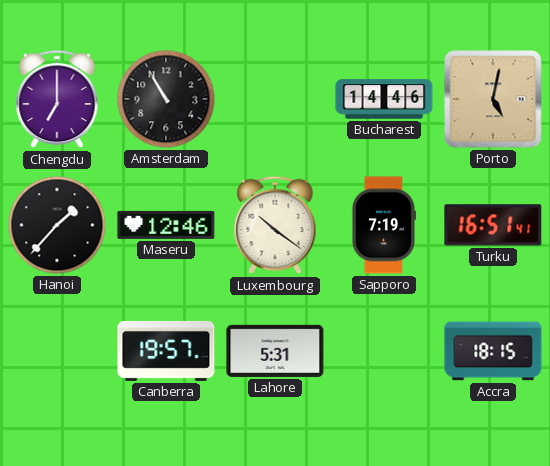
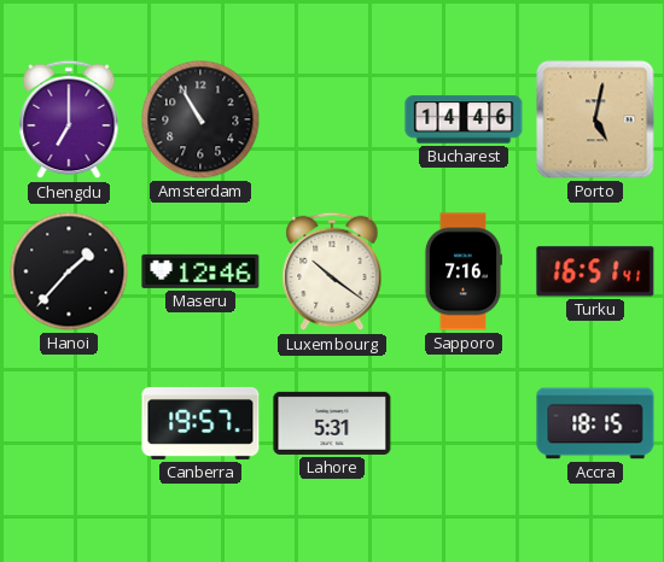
Sapporo: 7:19 -> 7:16
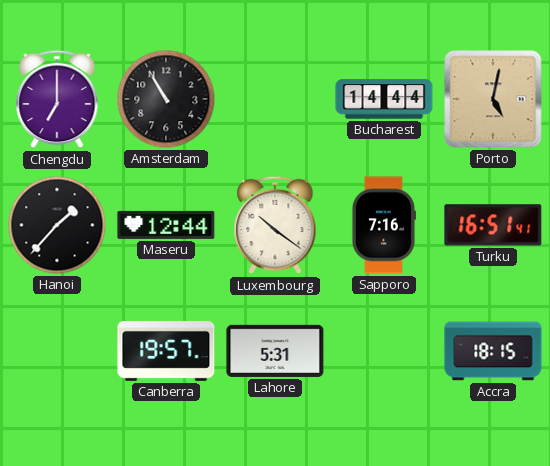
Bucharest: 14:46 -> 14:44
Maseru: 12:46 -> 12:44
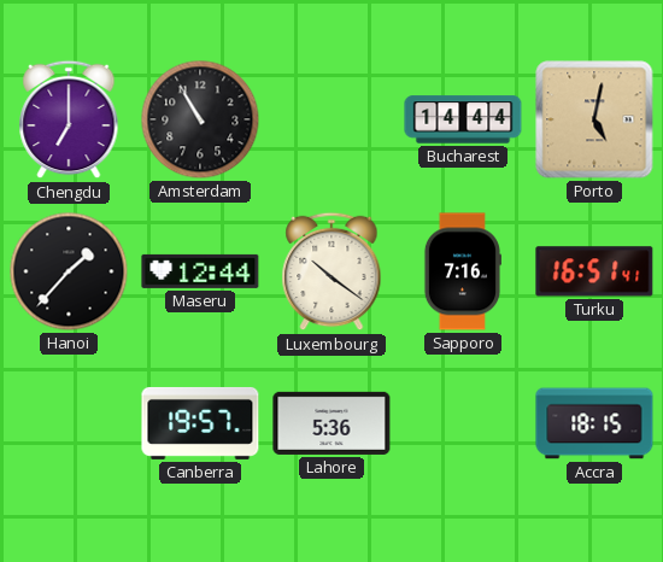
Lahore: 5:31 -> 5:36
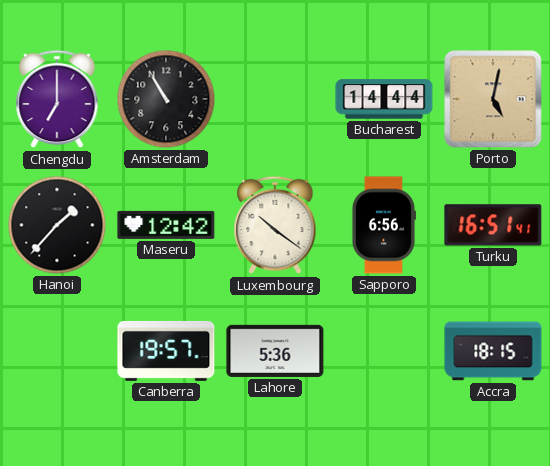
Maseru: 12:44 -> 12:42
Sapporo: 7:16 -> 6:56
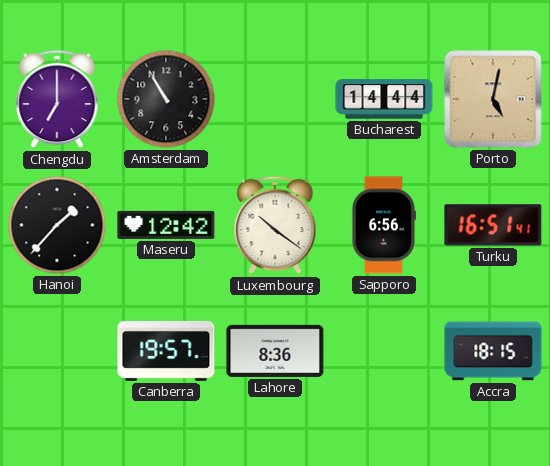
Lahore: 5:36 -> 8:36
